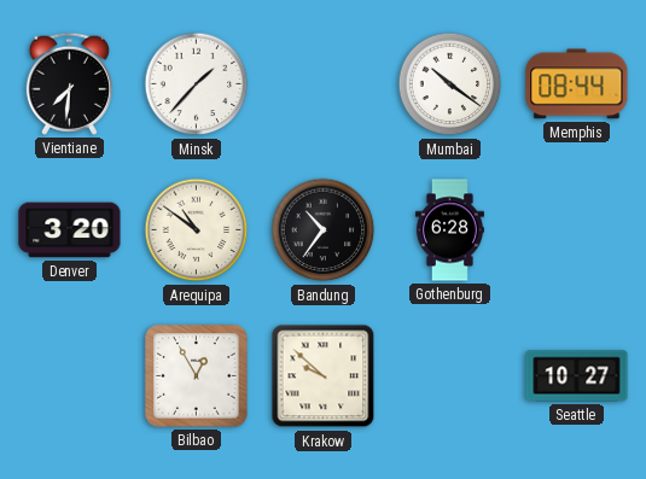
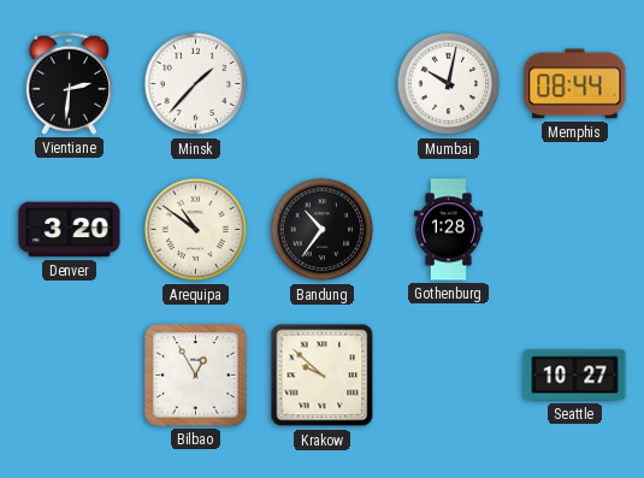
Vientiane: 7:31 -> 2:31
Mumbai: 10:21 -> 10:02
Gothenburg: 6:28 -> 1:28
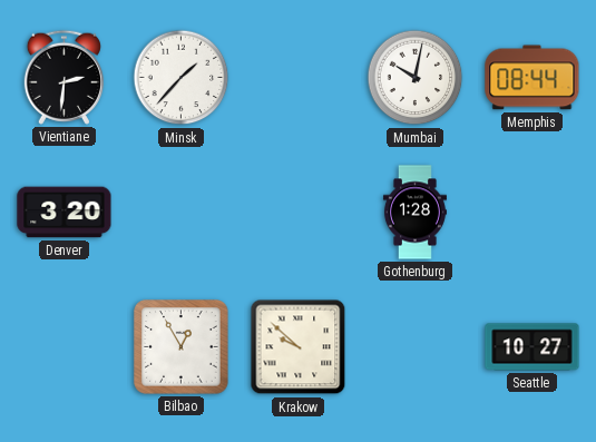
Arequipa: 10:51 -> none
Bandung: 10:36 -> none
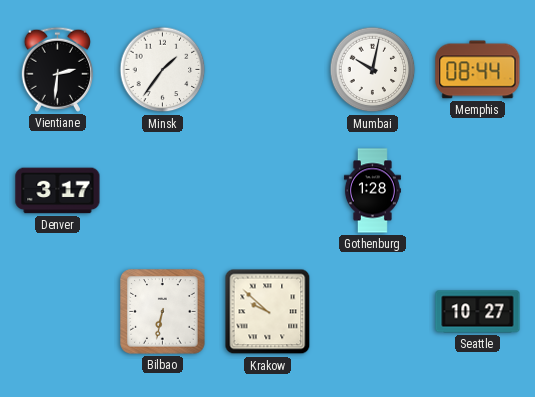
Minsk: 1:37 -> 1:36
Denver: 3:20 -> 3:17
Bilbao: 12:55 -> 6:32
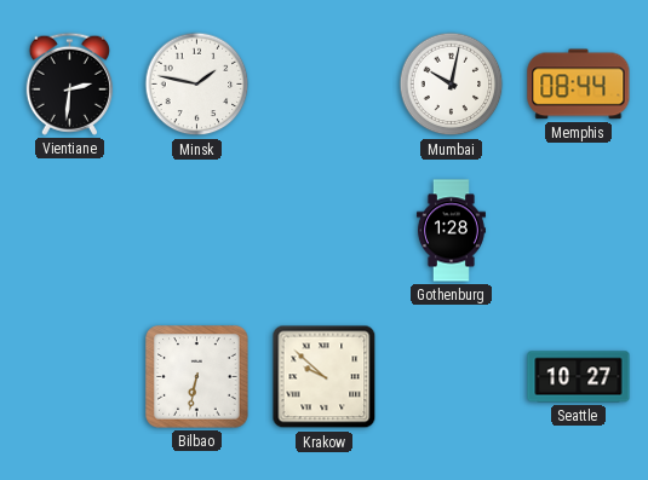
Minsk: 1:36 -> 1:47
Denver: 3:17 -> none
